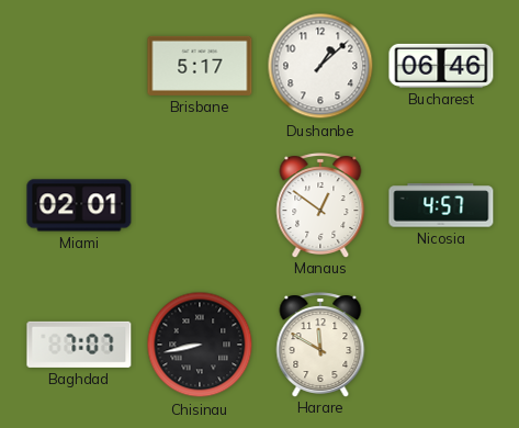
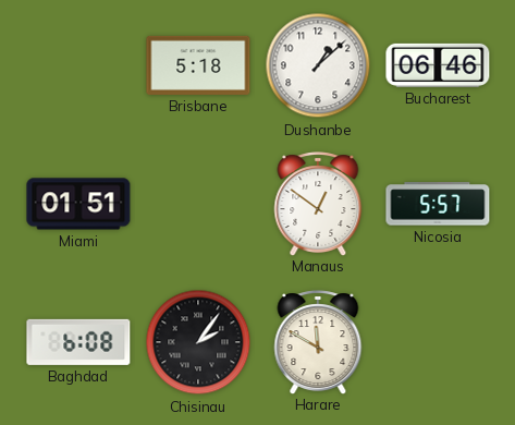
Brisbane: 5:17 -> 5:18
Miami: 02:01 -> 01:51
Nicosia: 4:57 -> 5:57
Baghdad: 7:07 -> 6:08
Chisinau: 8:43 -> 2:06
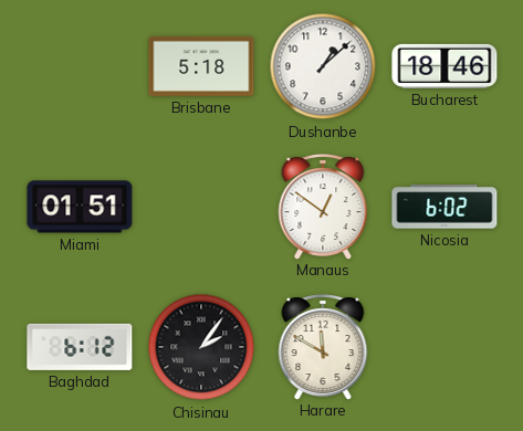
Bucharest: 06:46 -> 18:46
Nicosia: 5:57 -> 6:02
Baghdad: 6:08 -> 6:12
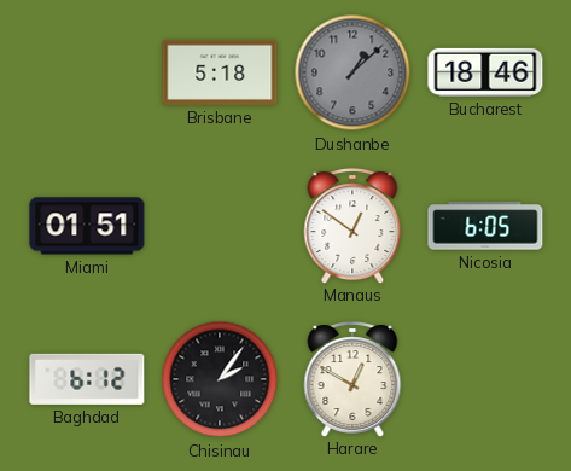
Dushanbe dial: white -> grey
Nicosia: 6:02 -> 6:05
Harare: 11:50 -> 12:50
